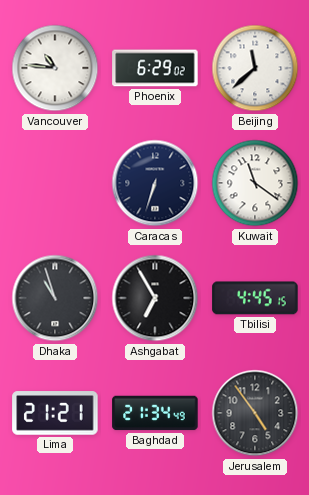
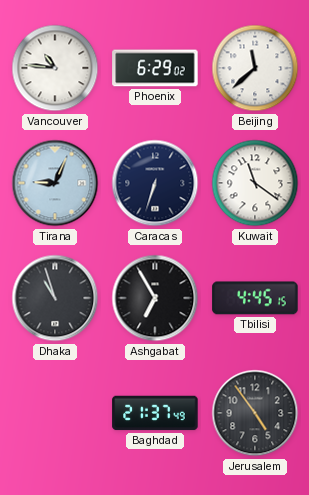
Tirana: none -> 9:04
Lima: 21:21 -> none
Baghdad: 21:34 -> 21:37
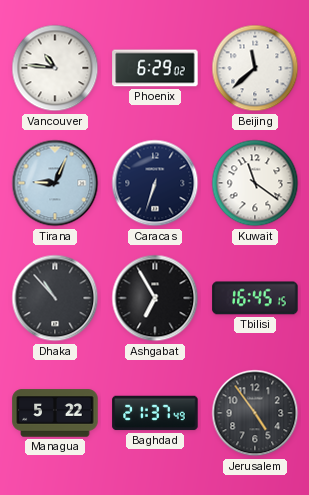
Dhaka: 10:57 -> 10:53
Tbilisi: 4:45 -> 16:45
Managua: none -> 5:22
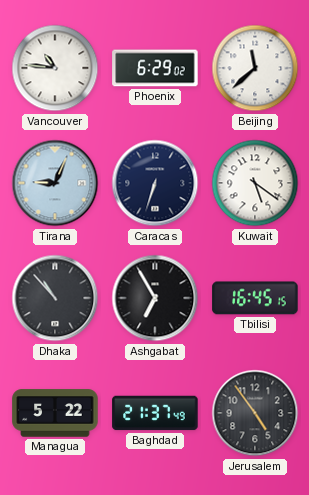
Kuwait: 11:21 -> 5:21
